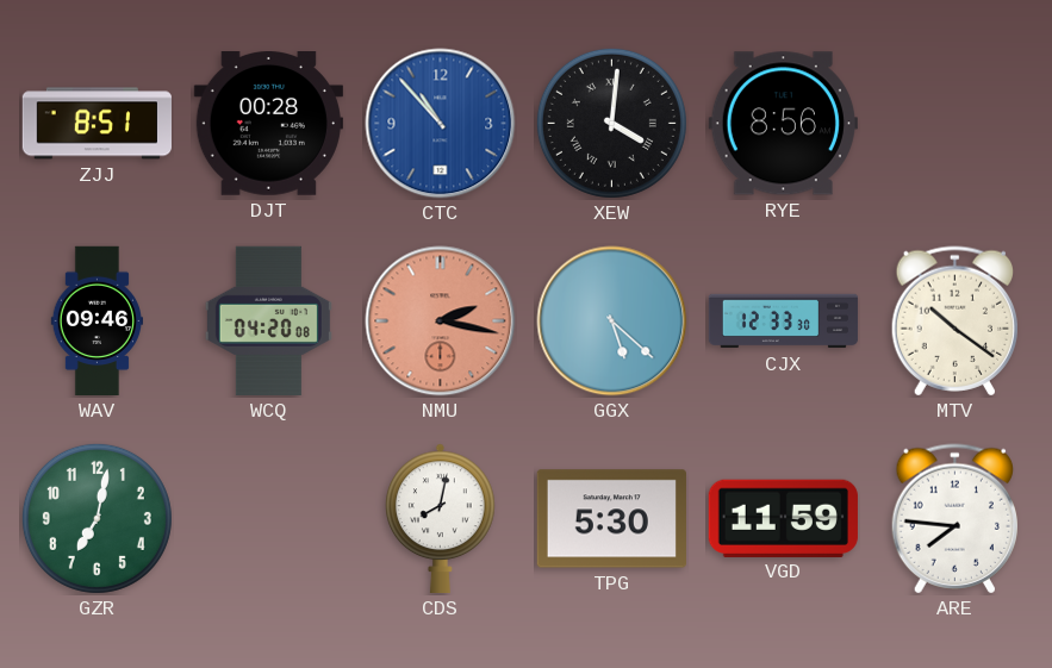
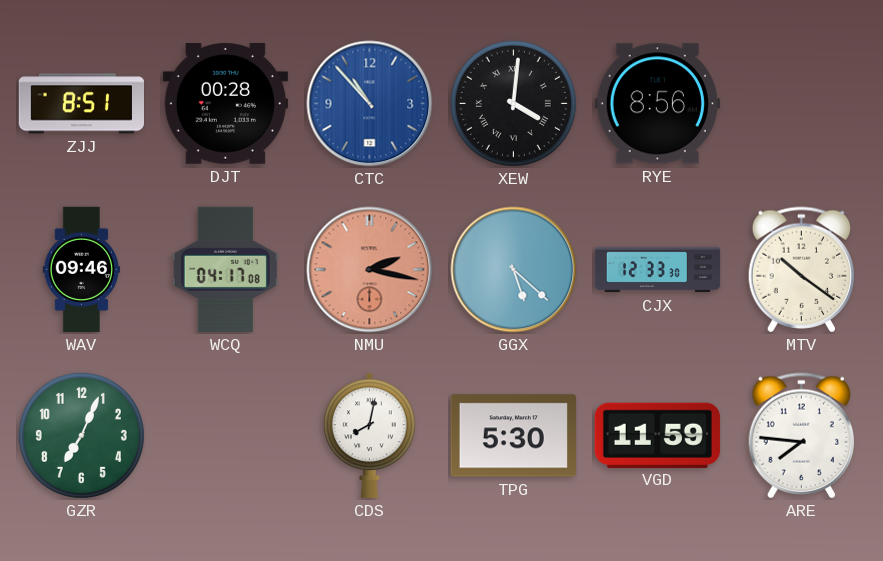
WCQ: 04:20 -> 04:17
GZR: 7:02 -> 7:04
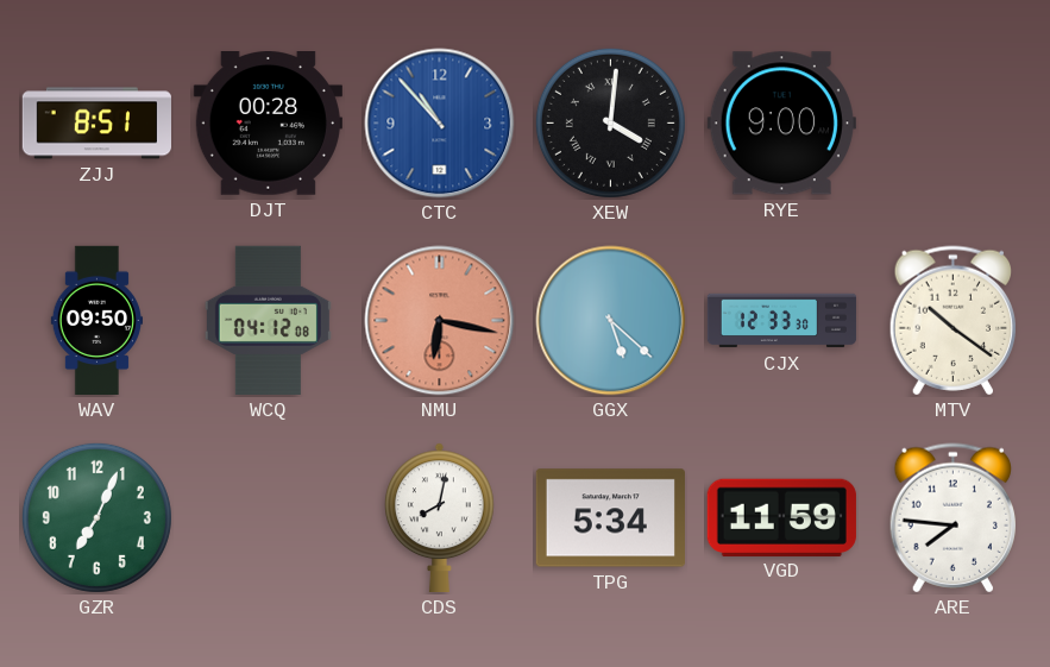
RYE: 8:56 -> 9:00
WAV: 09:46 -> 09:50
WCQ: 04:17 -> 04:12
NMU: 2:17 -> 6:17
TPG: 5:30 -> 5:34
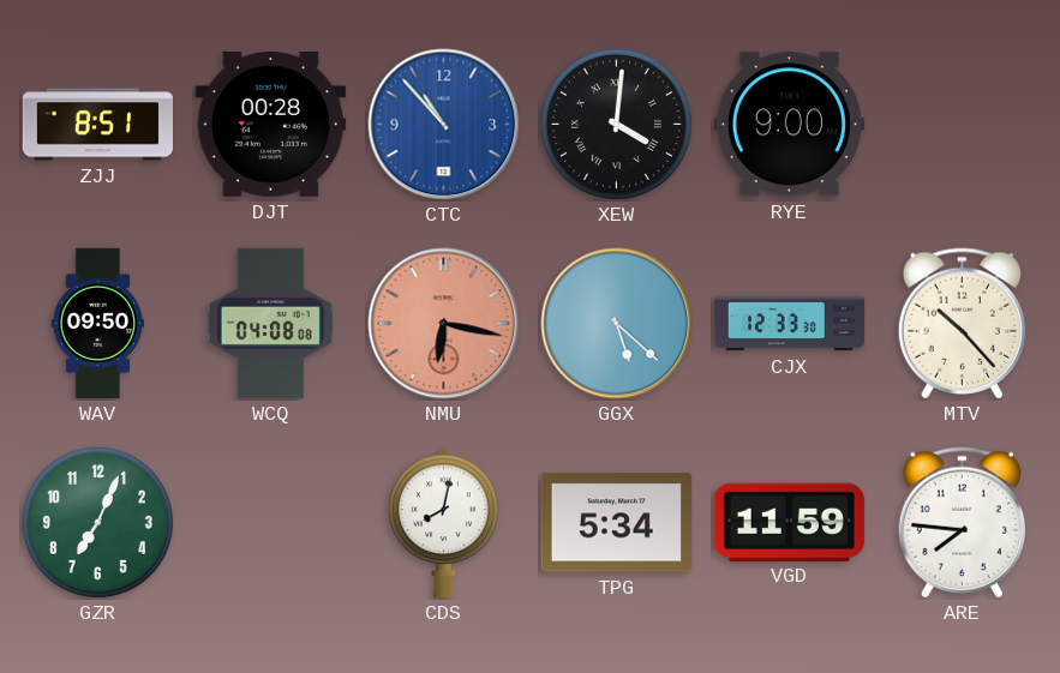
WCQ: 04:12 -> 04:08
MTV: 10:21 -> 10:23
